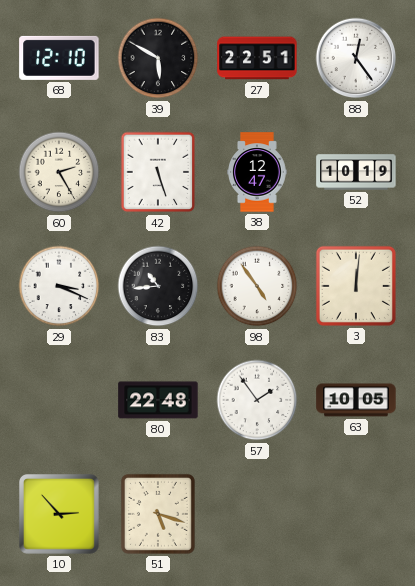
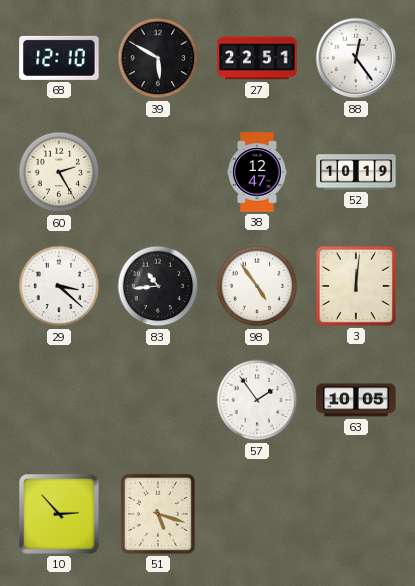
42: 5:27 -> none
29: 3:19 -> 3:22
80: 22:48 -> none
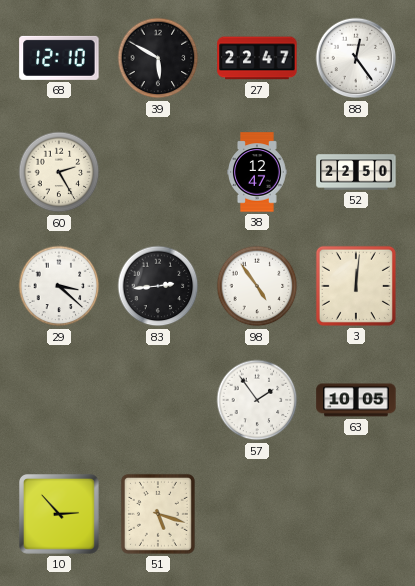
27: 22:51 -> 22:47
52: 10:19 -> 22:50
83: 10:44 -> 2:44
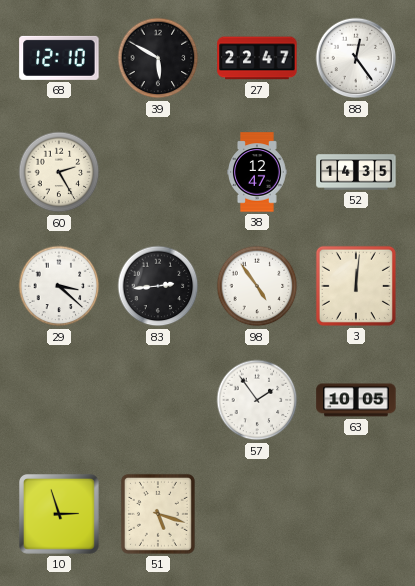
52: 22:50 -> 14:35
10: 2:53 -> 2:57
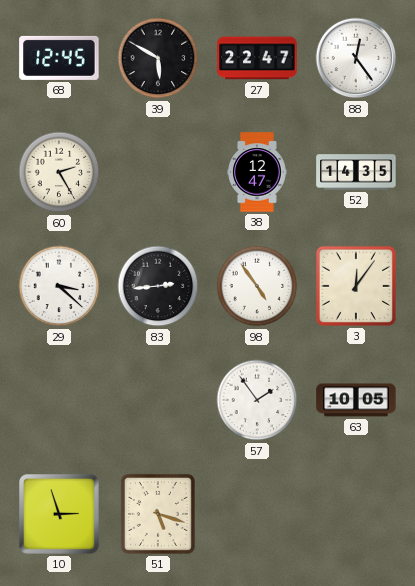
68: 12:10 -> 12:45
3: 12:01 -> 12:06
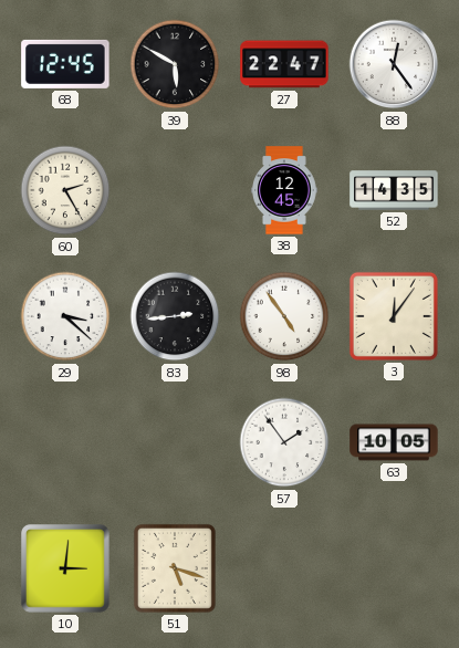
38: 12:47 -> 12:45
10: 2:57 -> 3:01
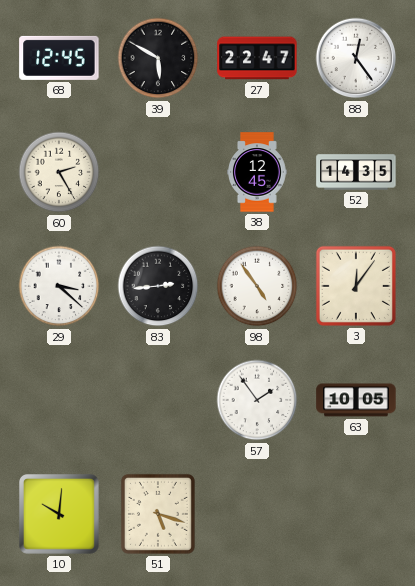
10: 3:01 -> 10:01
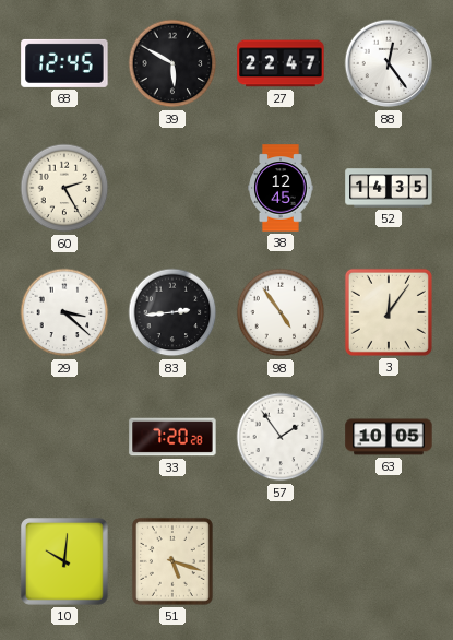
33: none -> 7:20
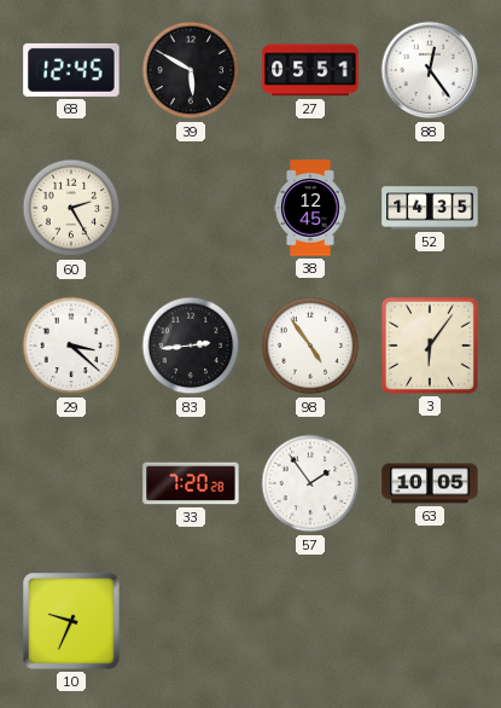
27: 22:47 -> 05:51
3: 12:06 -> 6:06
10: 10:01 -> 9:34
51: 5:18 -> none
